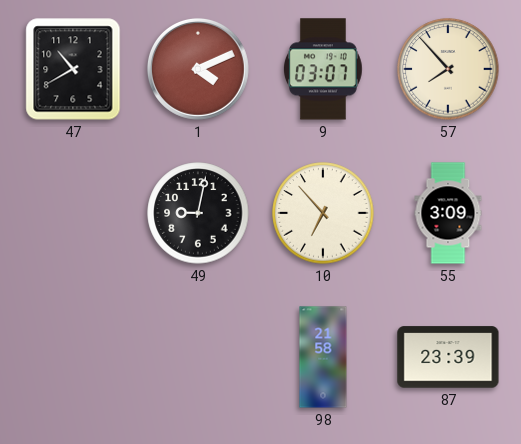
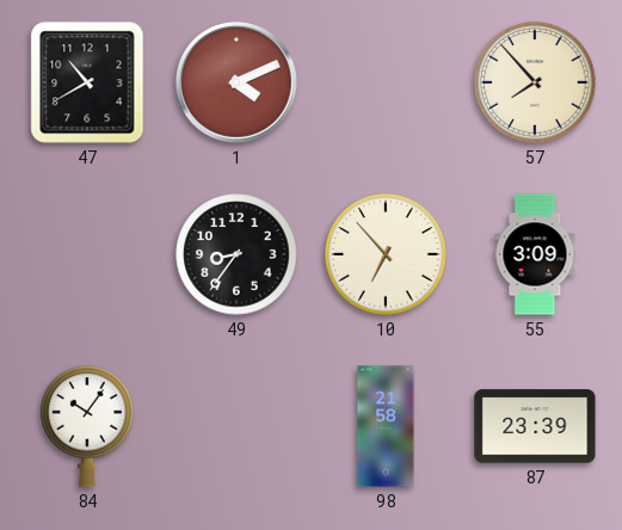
9: 03:07 -> none
49: 9:02 -> 8:36
84: none -> 10:06
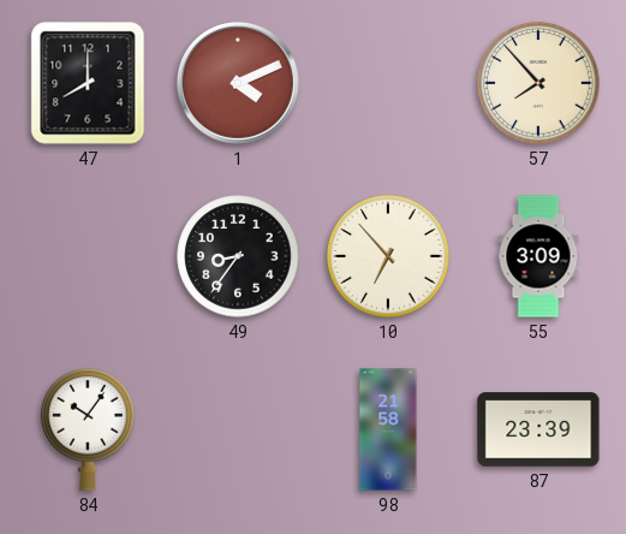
47: 10:40 -> 8:00
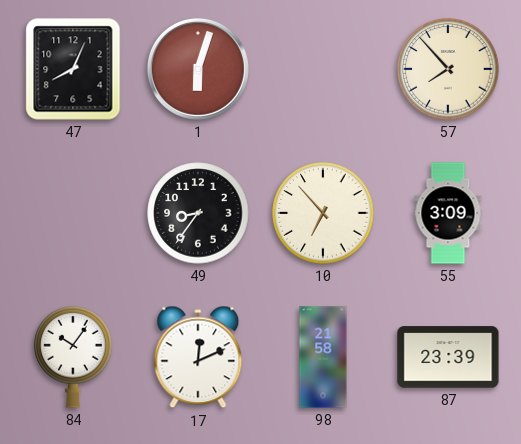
47: 8:00 -> 8:04
1: 4:11 -> 6:03
17: none -> 12:11
